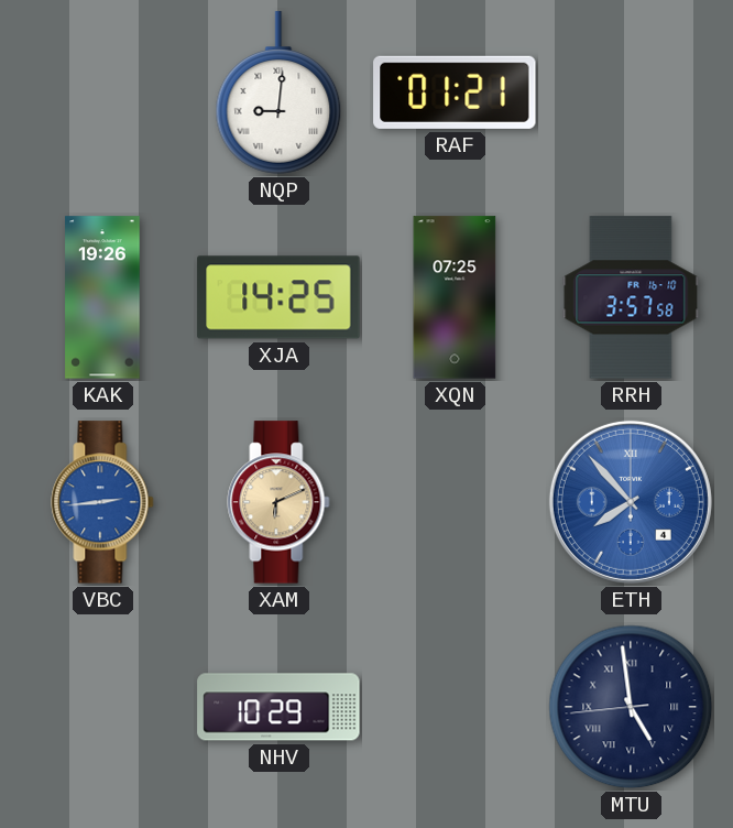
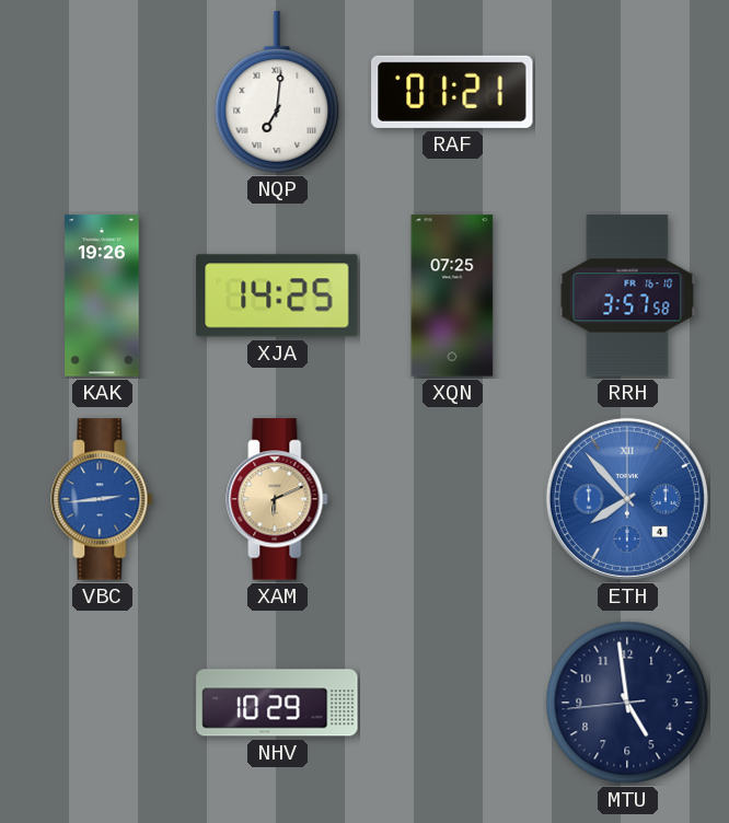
NQP: 9:01 -> 7:01
MTU numerals: Roman -> Arabic
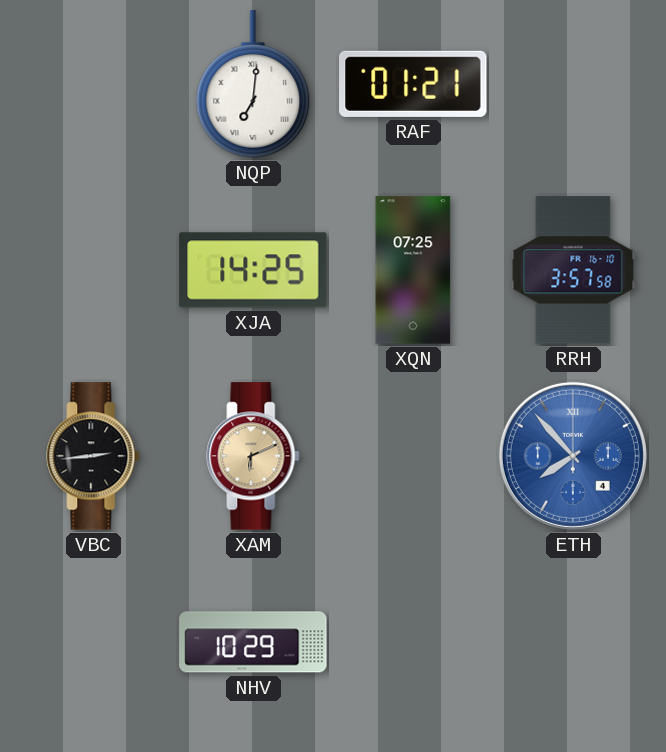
KAK: 19:26 -> none
VBC dial: blue -> black
MTU: 4:58 -> none
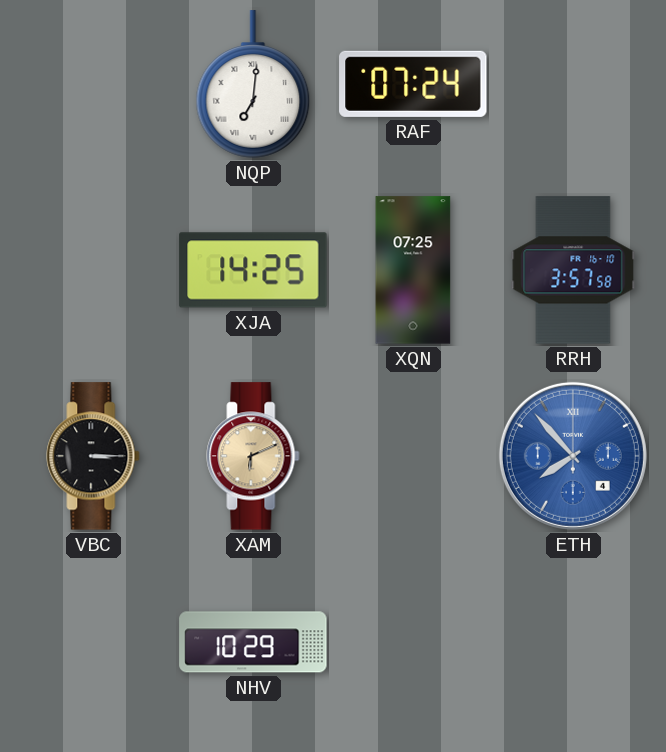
RAF: 01:21 -> 07:24
VBC: 2:44 -> 3:15
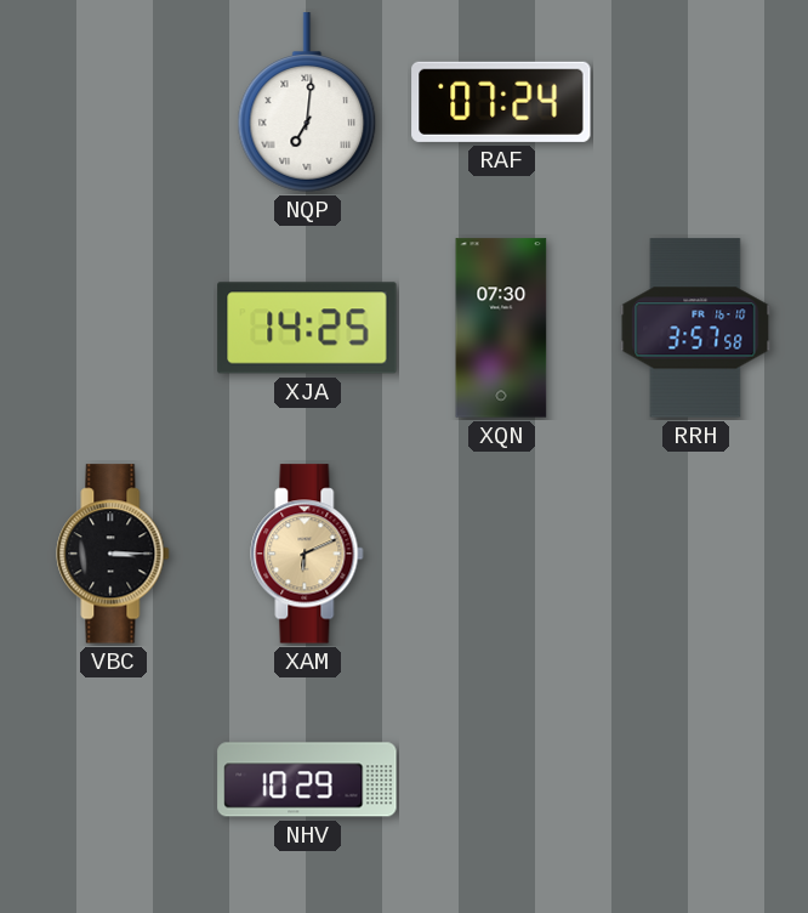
XQN: 07:25 -> 07:30
ETH: 7:53 -> none
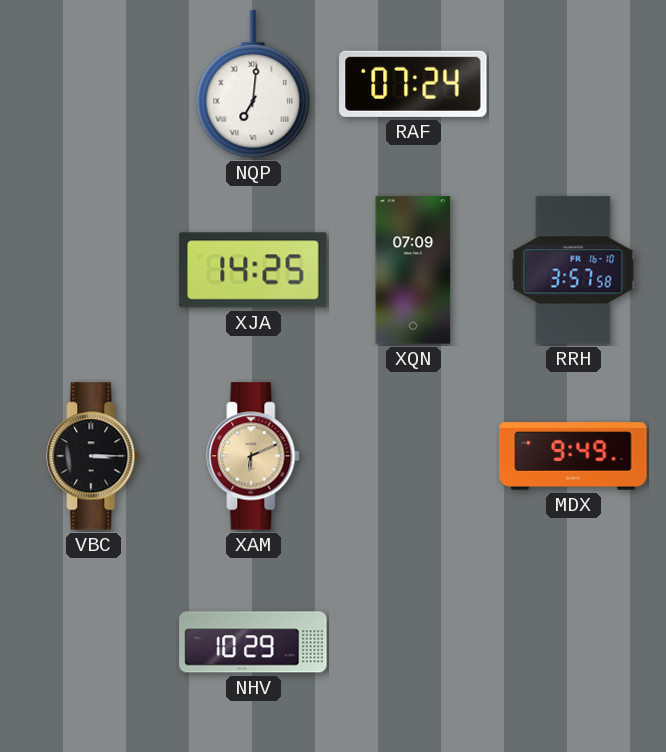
XQN: 07:30 -> 07:09
MDX: none -> 9:49
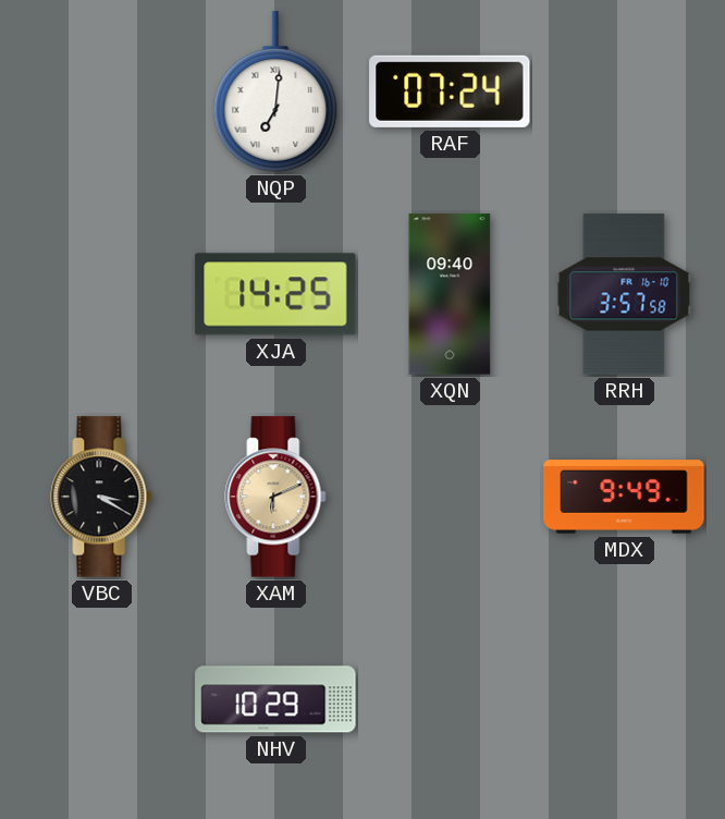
XQN: 07:09 -> 09:40
VBC: 3:15 -> 3:20
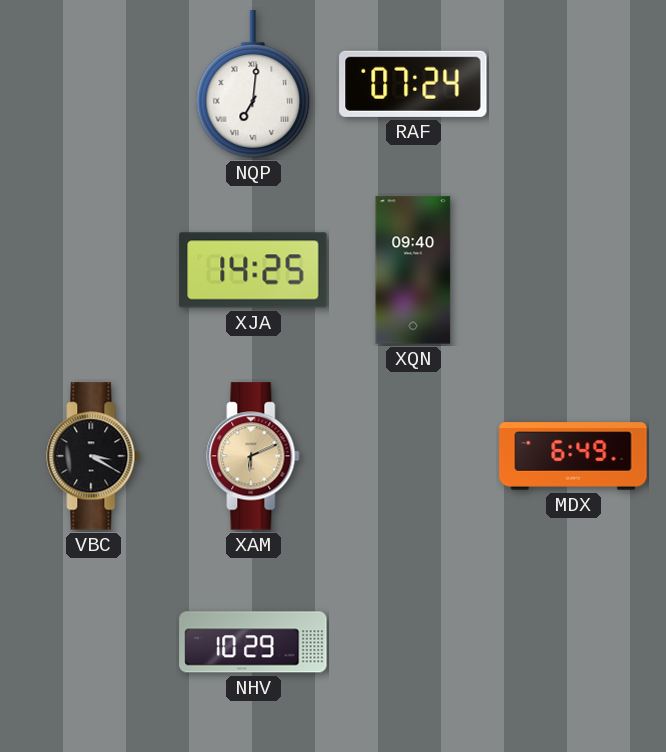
RRH: 3:57 -> none
MDX: 9:49 -> 6:49
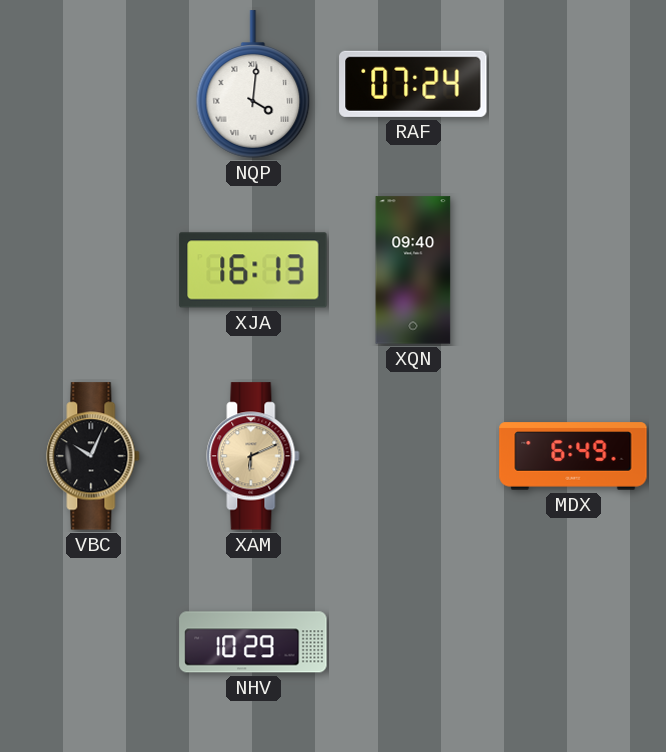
NQP: 7:01 -> 4:01
XJA: 14:25 -> 16:13
VBC: 3:20 -> 10:04
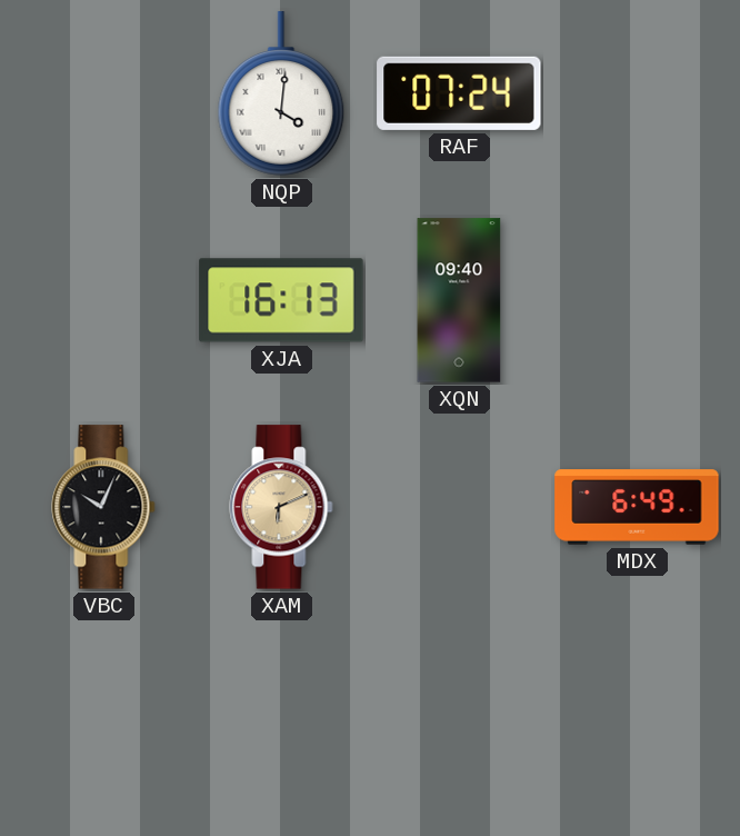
NHV: 10:29 -> none
